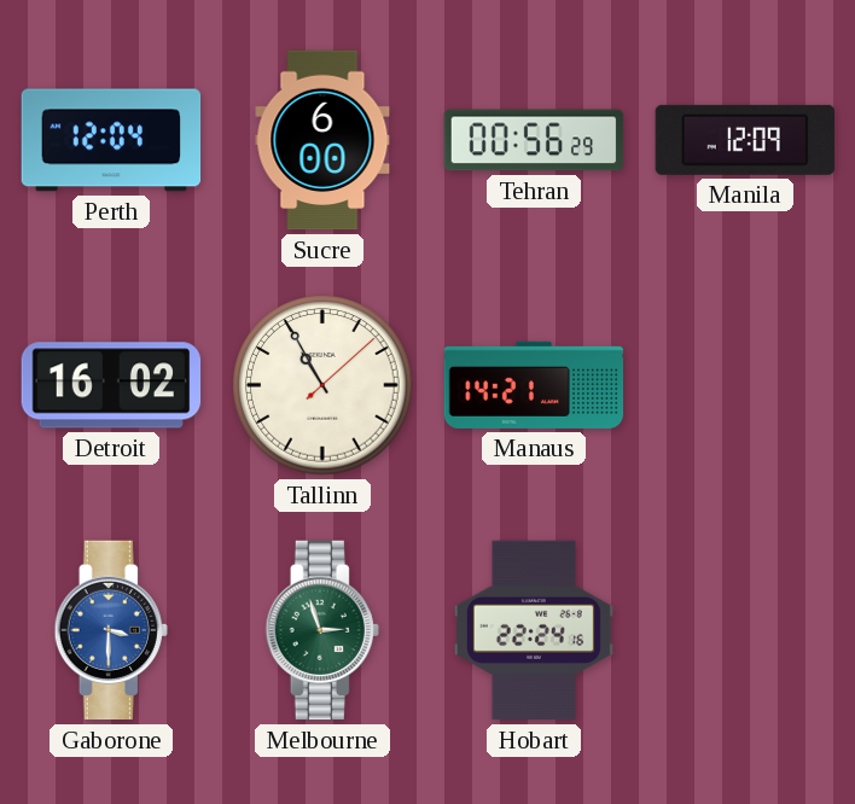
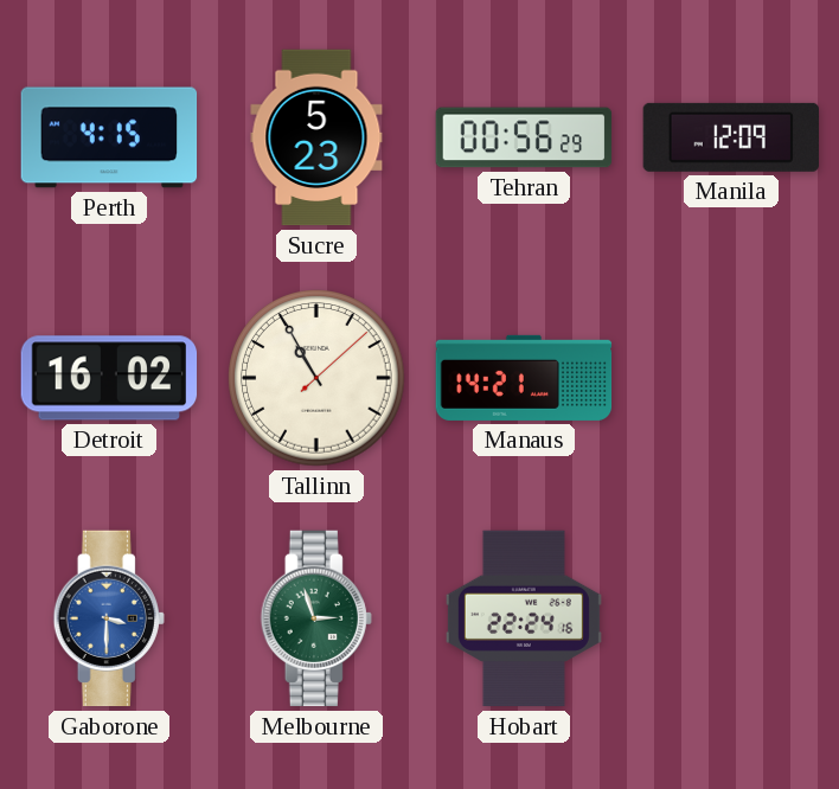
Perth: 12:04 -> 4:15
Sucre: 6:00 -> 5:23
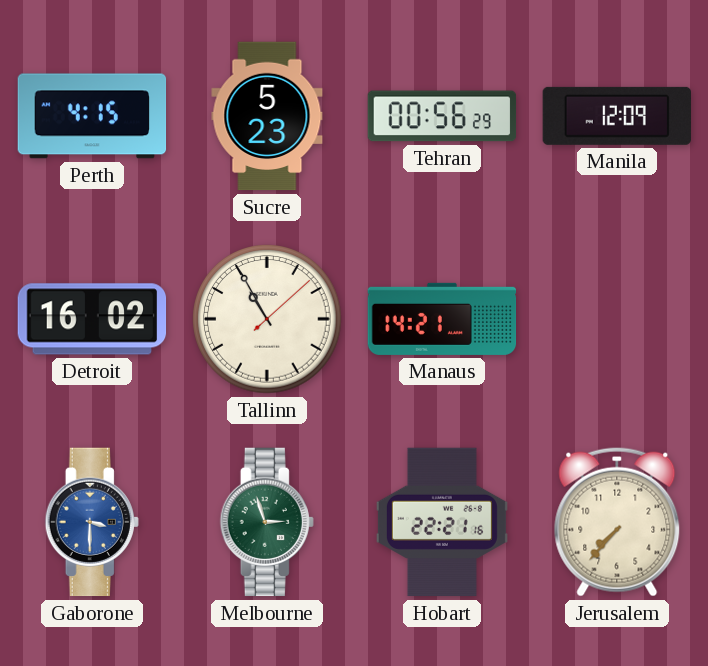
Hobart: 22:24 -> 22:21
Jerusalem: none -> 7:37
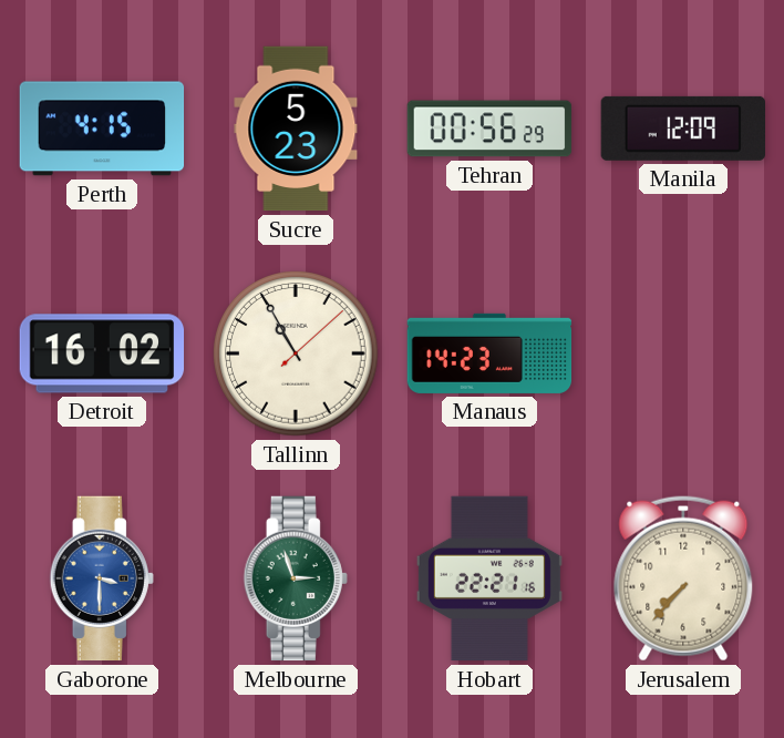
Manaus: 14:21 -> 14:23
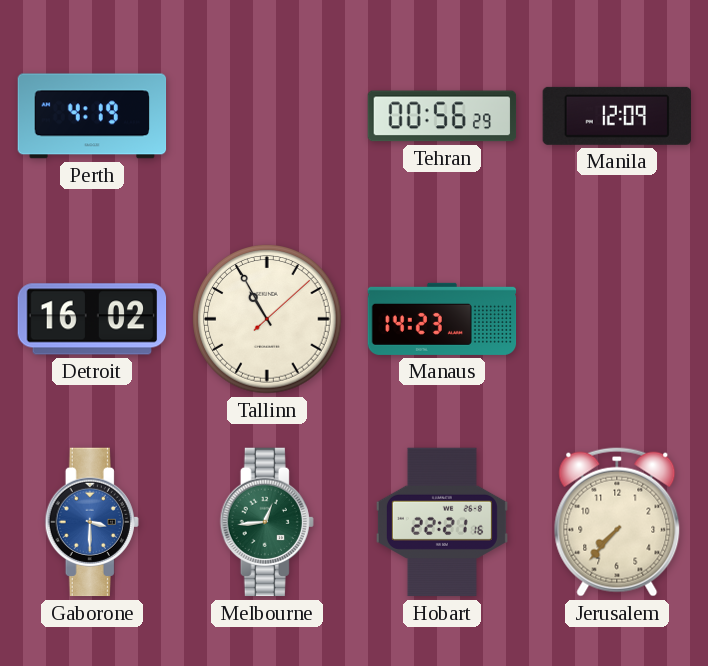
Perth: 4:15 -> 4:19
Sucre: 5:23 -> none
Melbourne: 2:57 -> 12:44
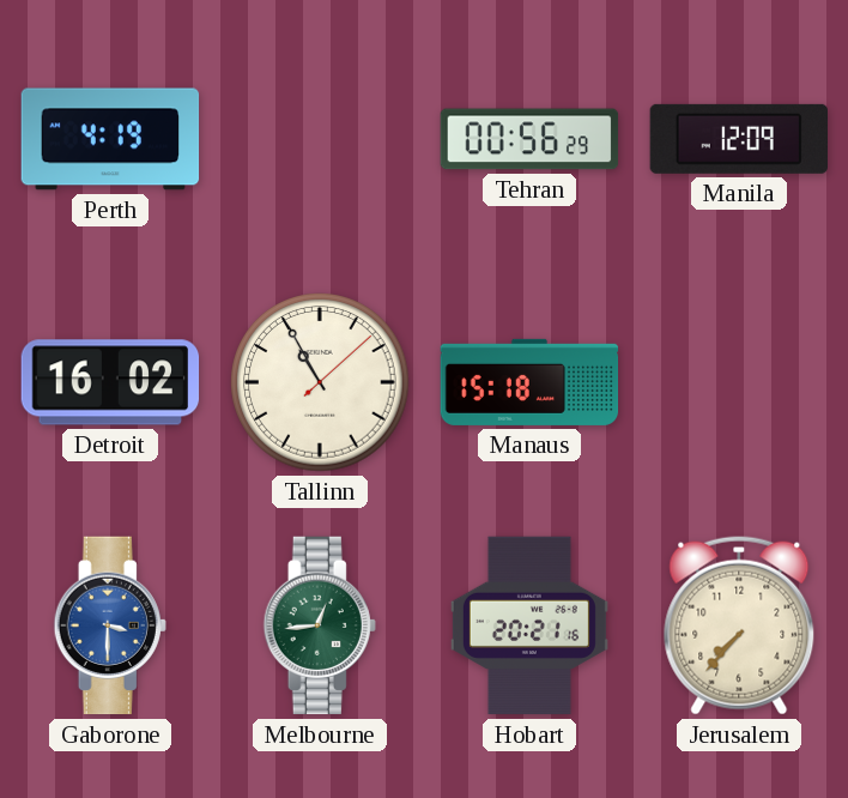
Manaus: 14:23 -> 15:18
Hobart: 22:21 -> 20:21
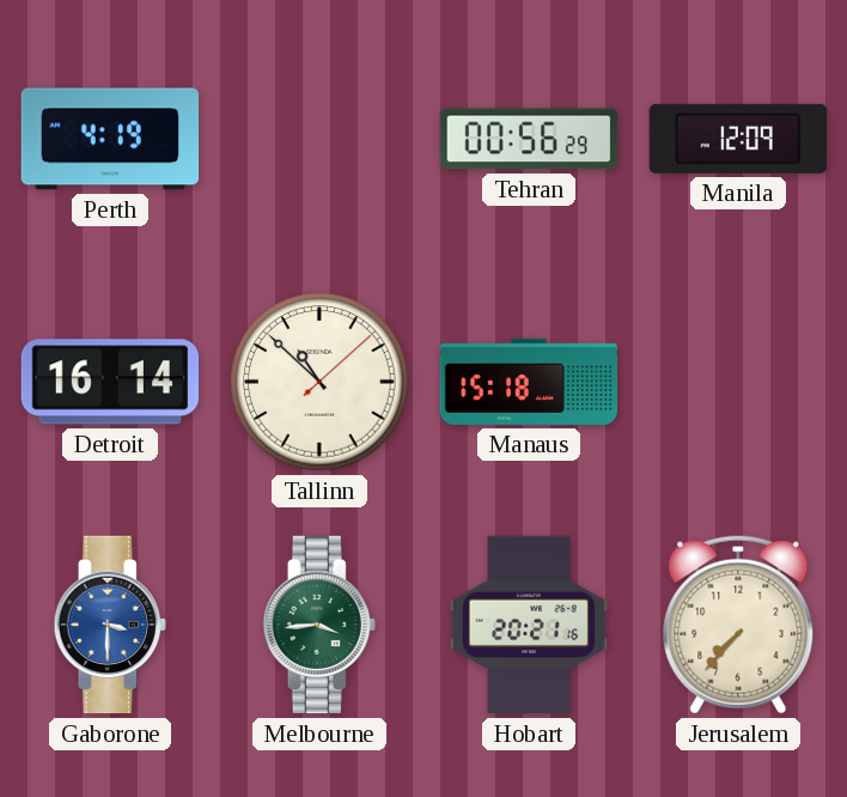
Detroit: 16:02 -> 16:14
Tallinn: 10:55 -> 10:52
Melbourne: 12:44 -> 3:44
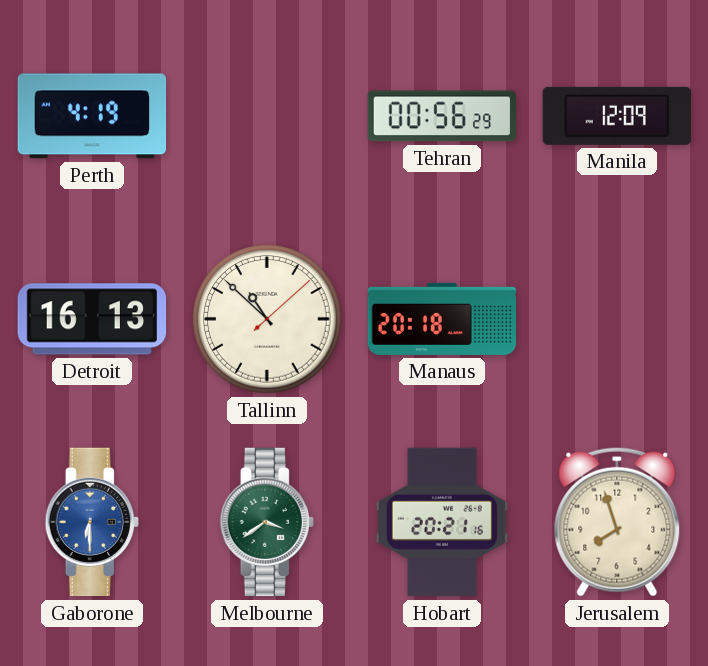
Detroit: 16:14 -> 16:13
Manaus: 15:18 -> 20:18
Gaborone: 3:30 -> 6:30
Melbourne: 3:44 -> 3:39
Jerusalem: 7:37 -> 7:57
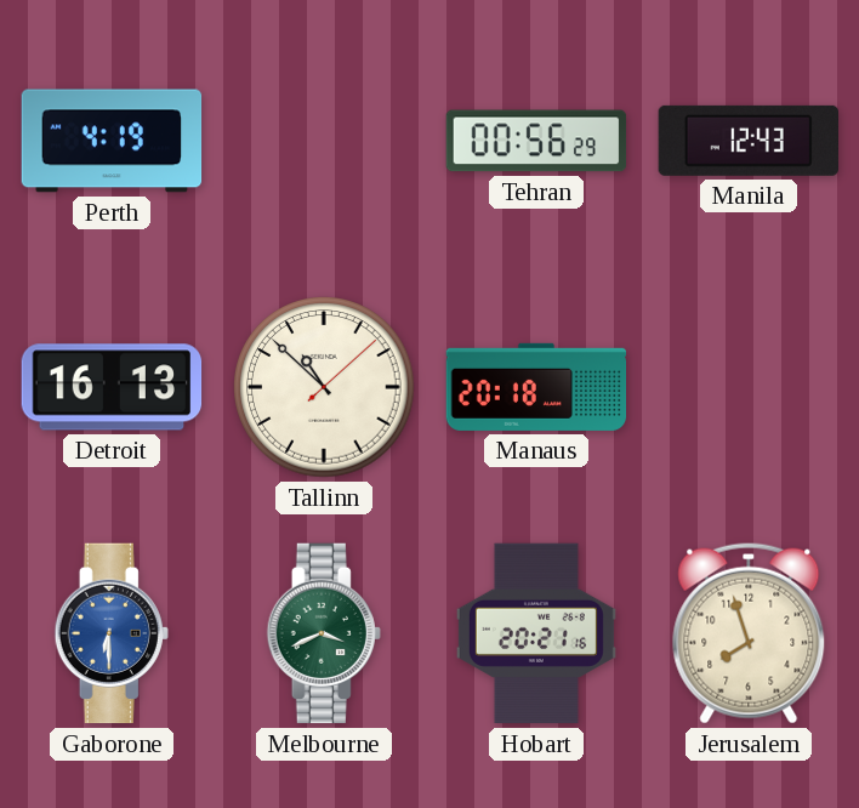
Manila: 12:09 -> 12:43
Melbourne: 3:39 -> 3:41
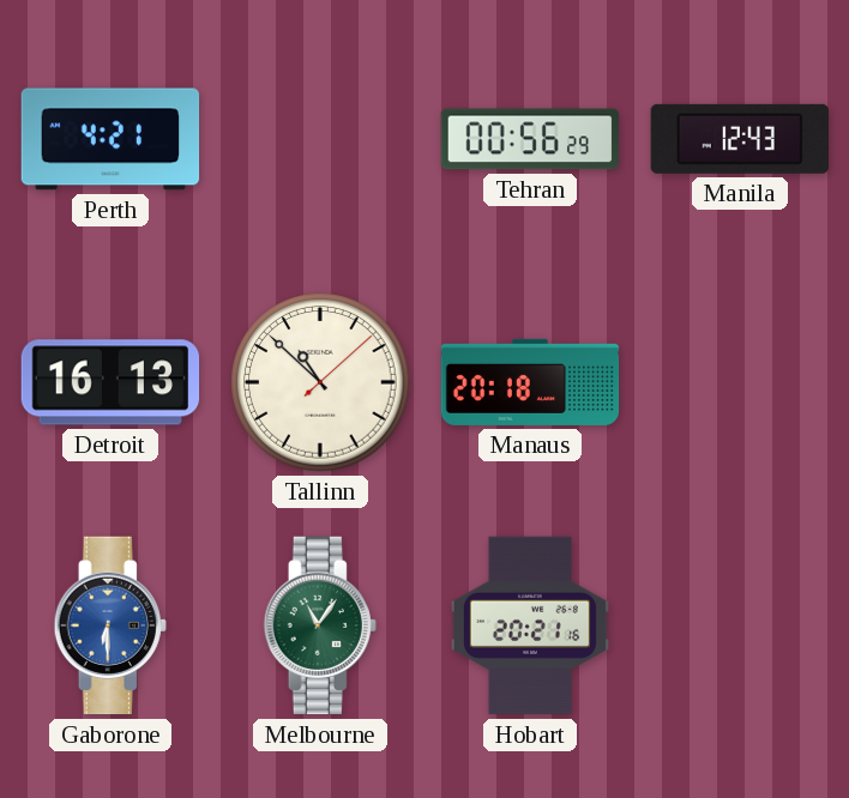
Perth: 4:19 -> 4:21
Melbourne: 3:41 -> 11:06
Jerusalem: 7:57 -> none
